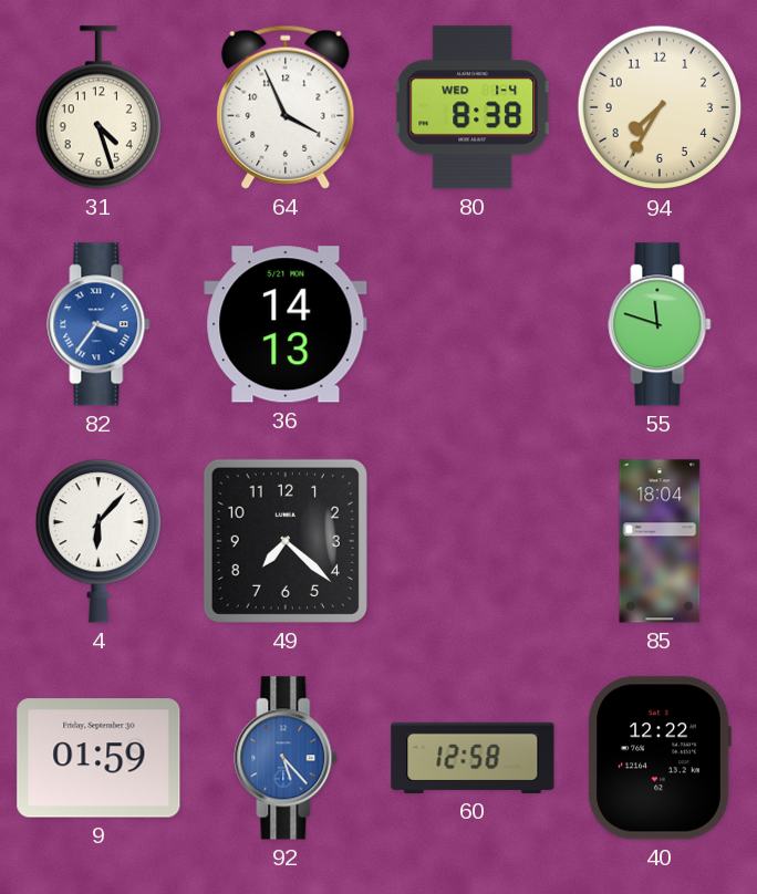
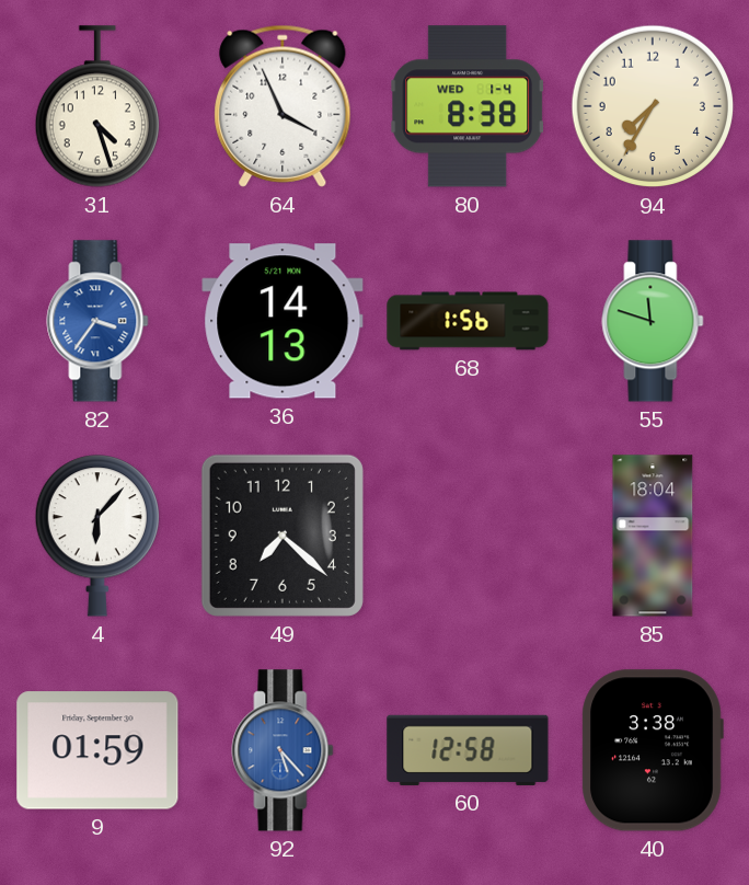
68: none -> 1:56
40: 12:22 -> 3:38
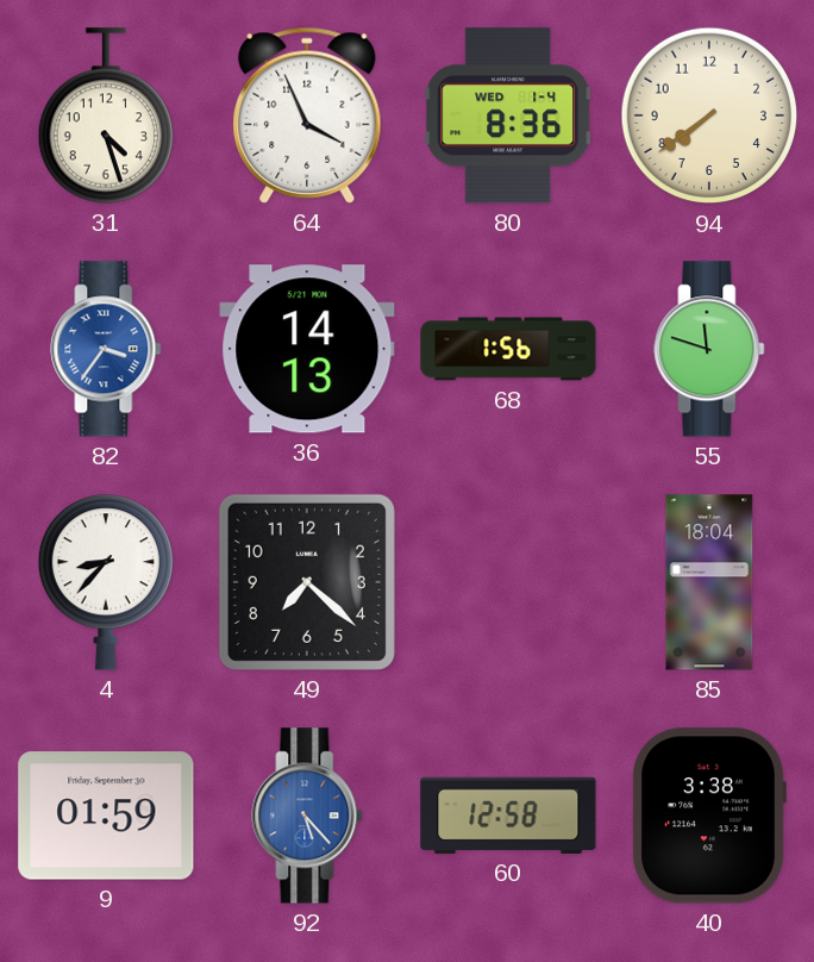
80: 8:38 -> 8:36
94: 7:35 -> 7:39
4: 6:07 -> 8:37
